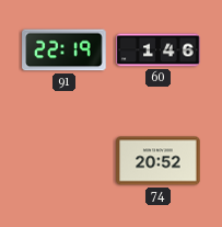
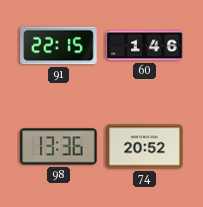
91: 22:19 -> 22:15
98: none -> 13:36
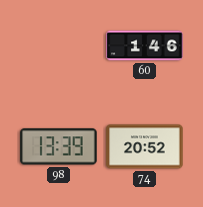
91: 22:15 -> none
98: 13:36 -> 13:39
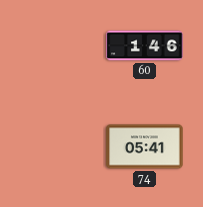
98: 13:39 -> none
74: 20:52 -> 05:41
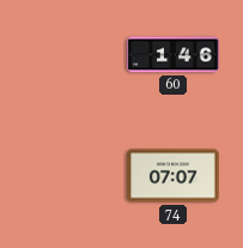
74: 05:41 -> 07:07
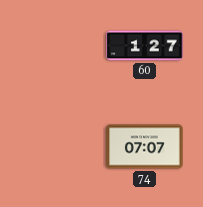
60: 1:46 -> 1:27
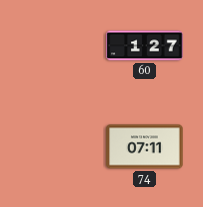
74: 07:07 -> 07:11
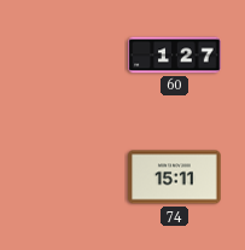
74: 07:11 -> 15:11
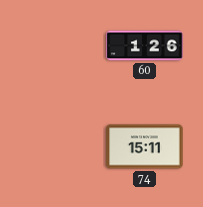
60: 1:27 -> 1:26
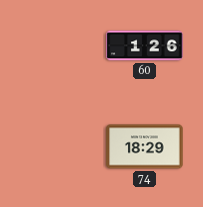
74: 15:11 -> 18:29
